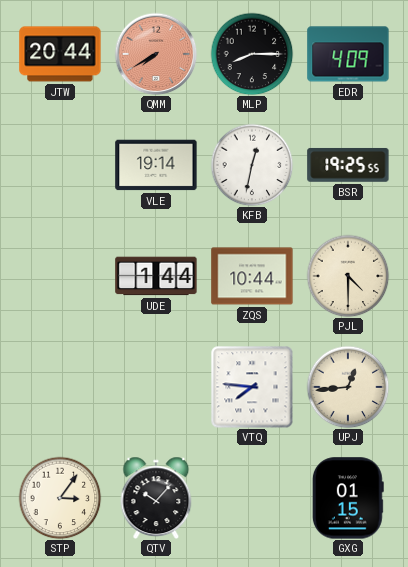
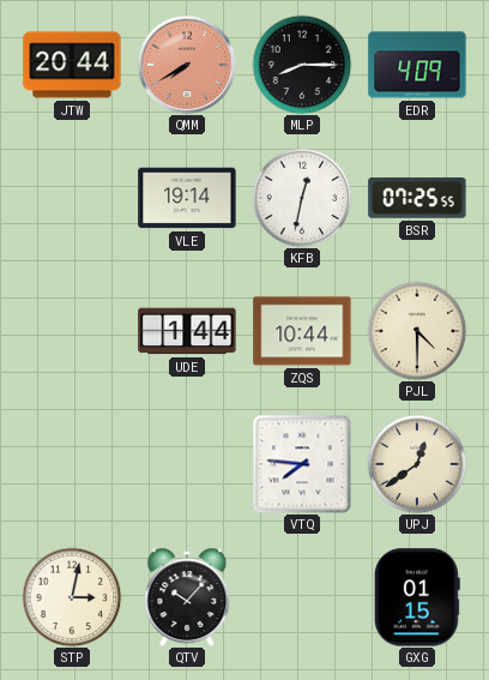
BSR: 19:25 -> 07:25
UPJ: 12:44 -> 12:39
STP: 3:06 -> 3:02
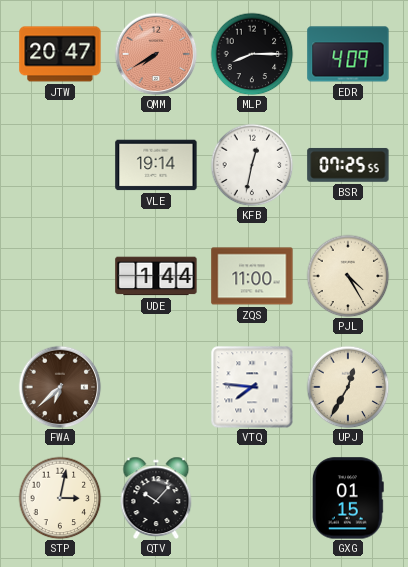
JTW: 20:44 -> 20:47
ZQS: 10:44 -> 11:00
PJL: 4:30 -> 4:25
FWA: none -> 6:38
UPJ: 12:39 -> 12:35
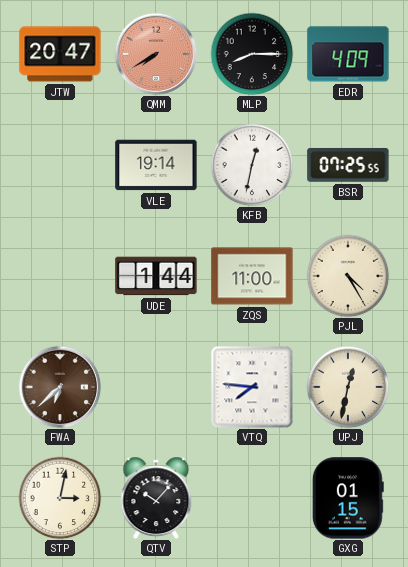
UPJ: 12:35 -> 12:32
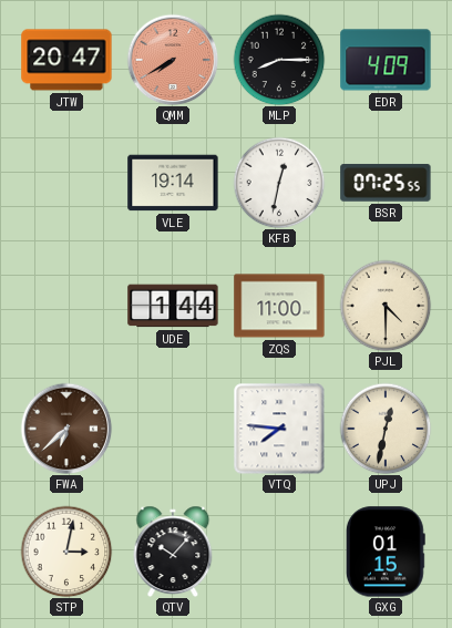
PJL: 4:25 -> 4:30
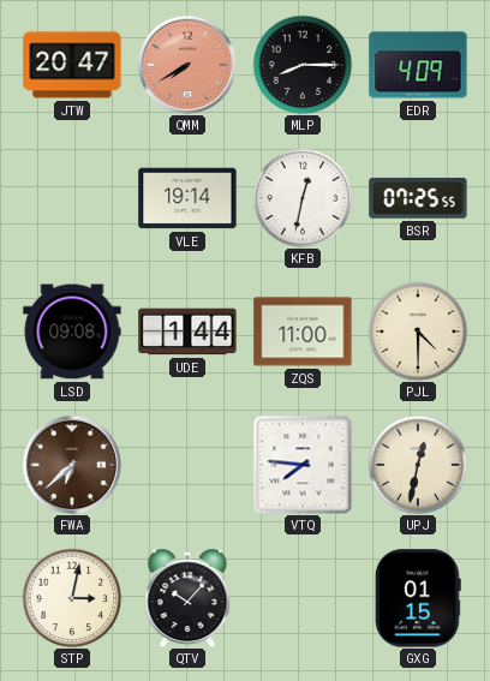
LSD: none -> 09:08
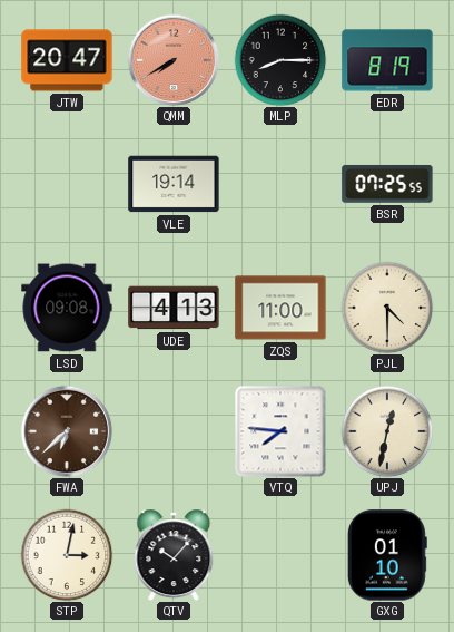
EDR: 4:09 -> 8:19
KFB: 12:32 -> none
UDE: 1:44 -> 4:13
GXG: 01:15 -> 01:10
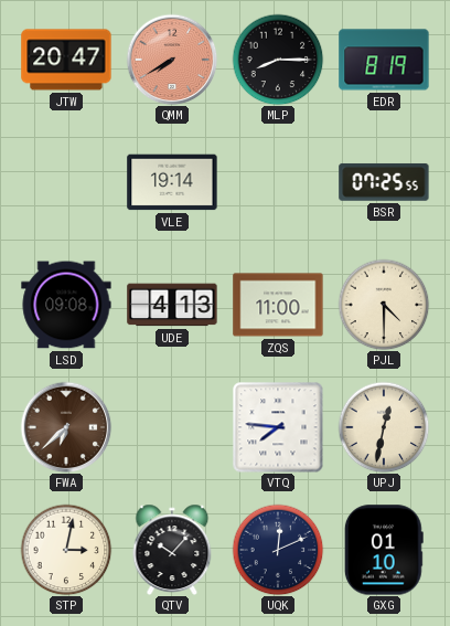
UQK: none -> 12:11
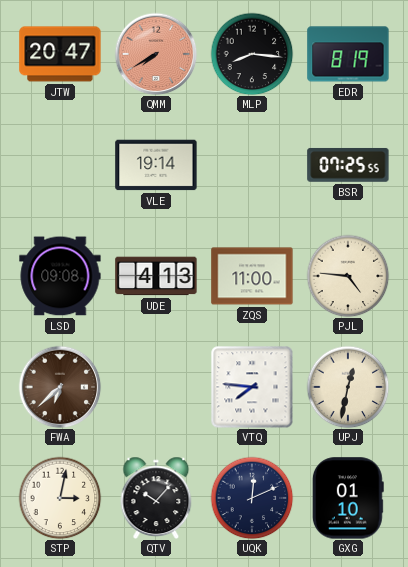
MLP: 8:15 -> 8:16
PJL: 4:30 -> 4:46
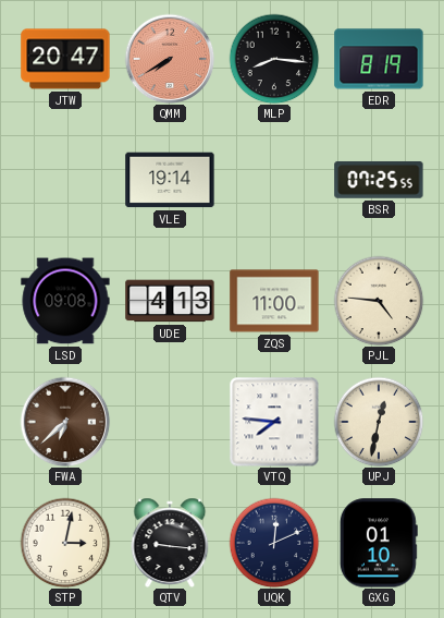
QTV: 10:07 -> 9:16
